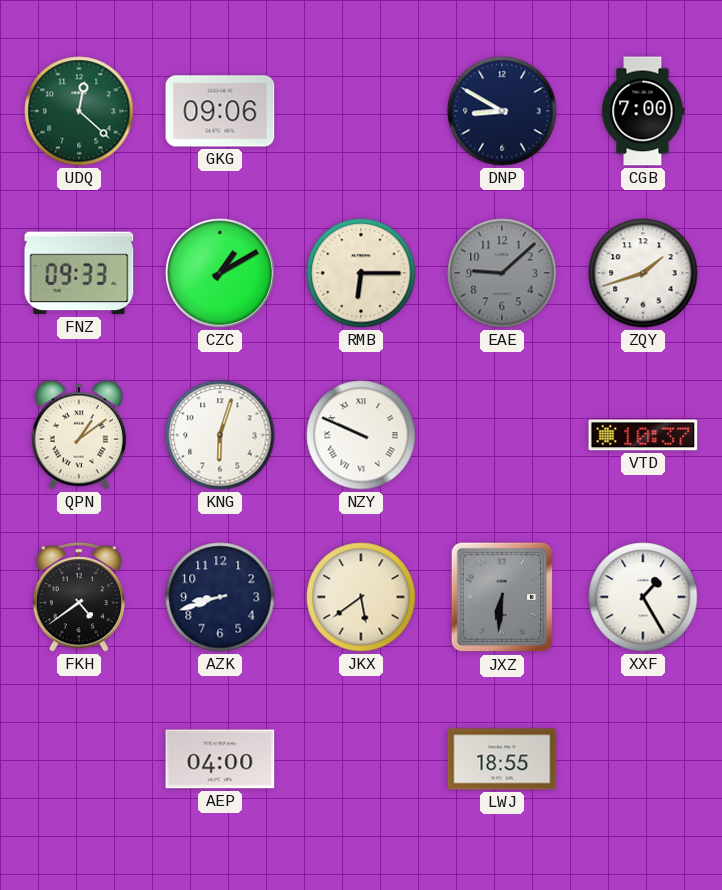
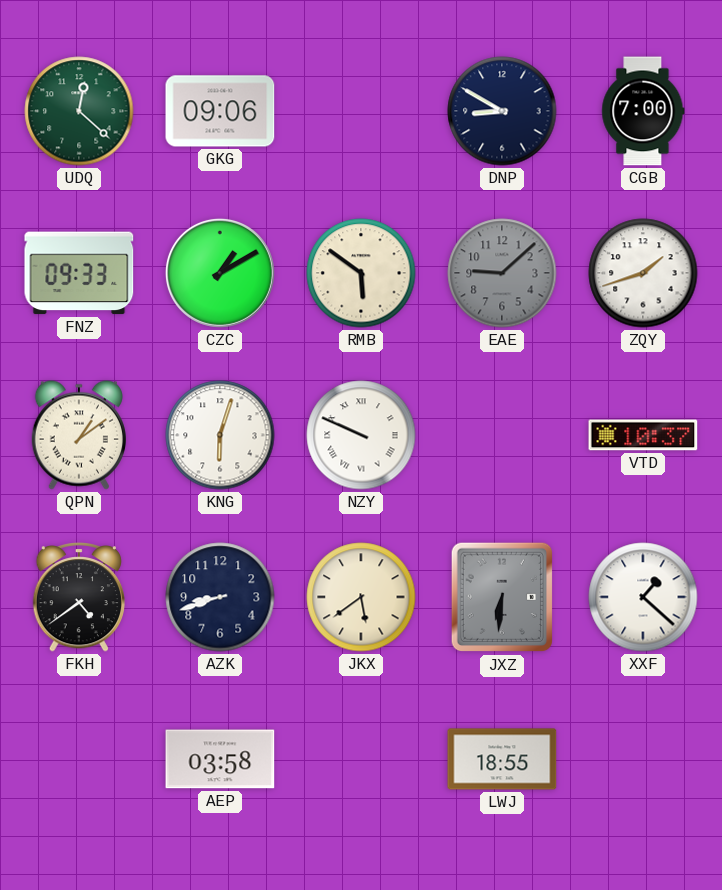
RMB: 6:15 -> 5:51
XXF: 1:25 -> 1:22
AEP: 04:00 -> 03:58
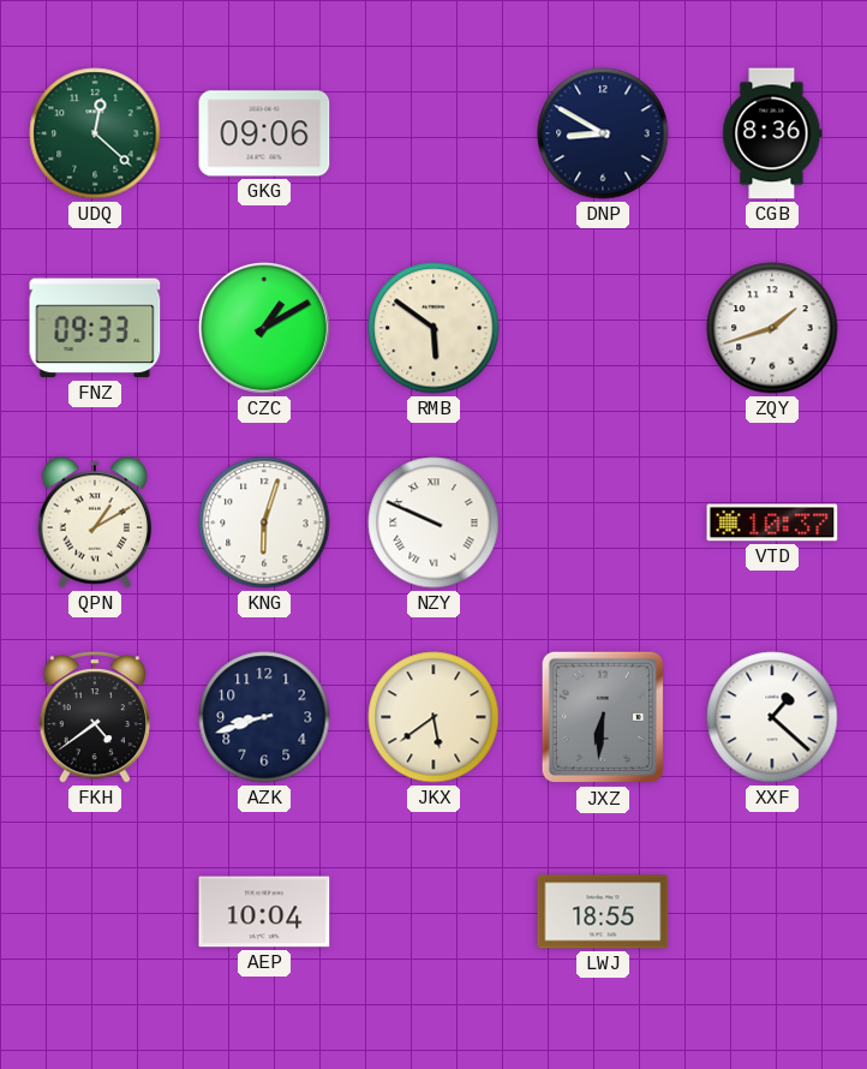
CGB: 7:00 -> 8:36
EAE: 9:08 -> none
QPN: 1:09 -> 1:10
AEP: 03:58 -> 10:04
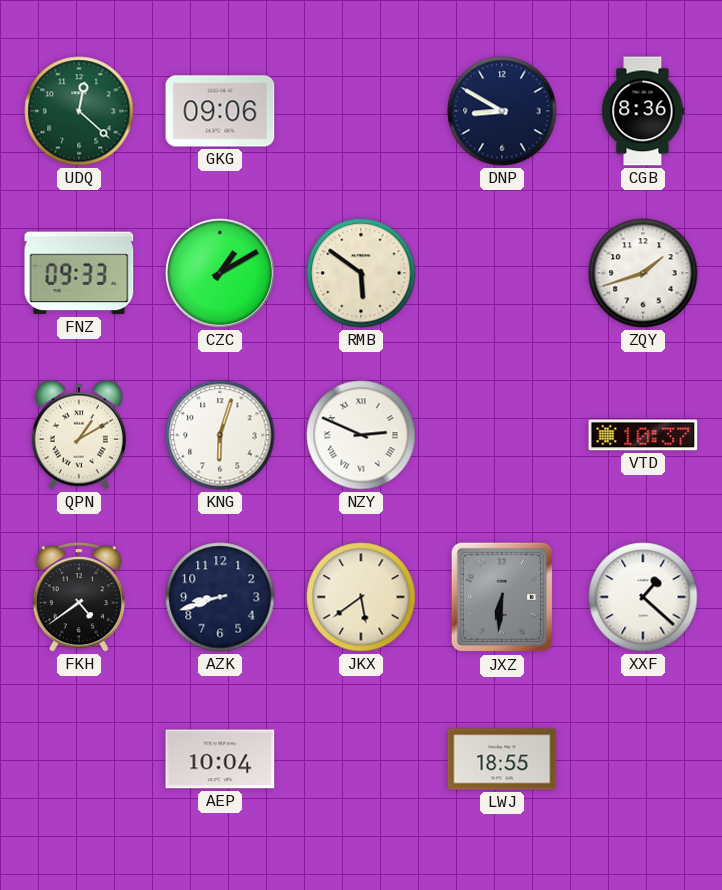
NZY: 9:49 -> 2:49
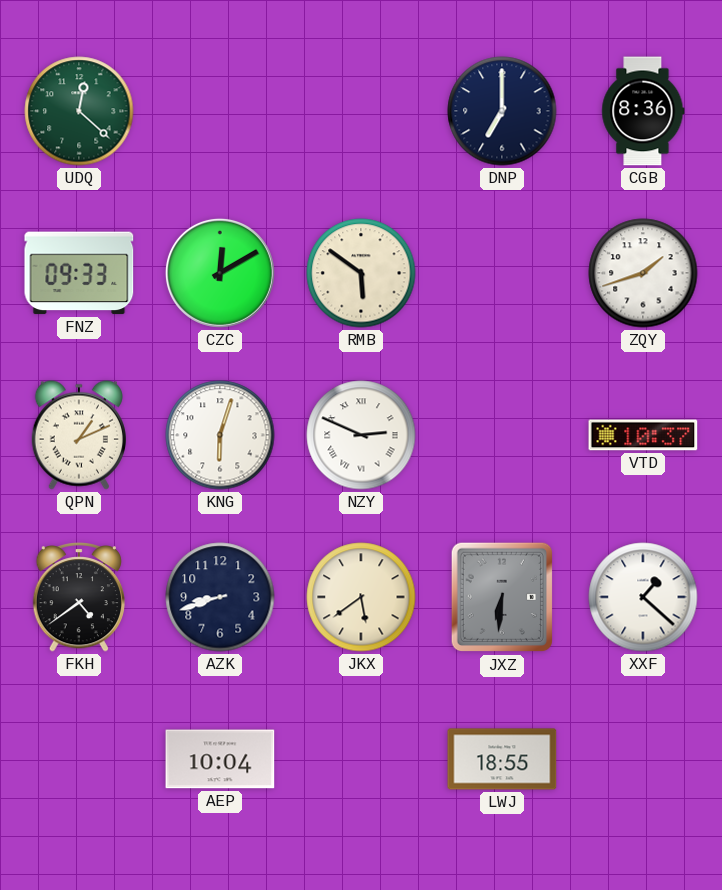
GKG: 09:06 -> none
DNP: 8:50 -> 7:00
CZC: 1:10 -> 12:10
QPN: 1:10 -> 1:11
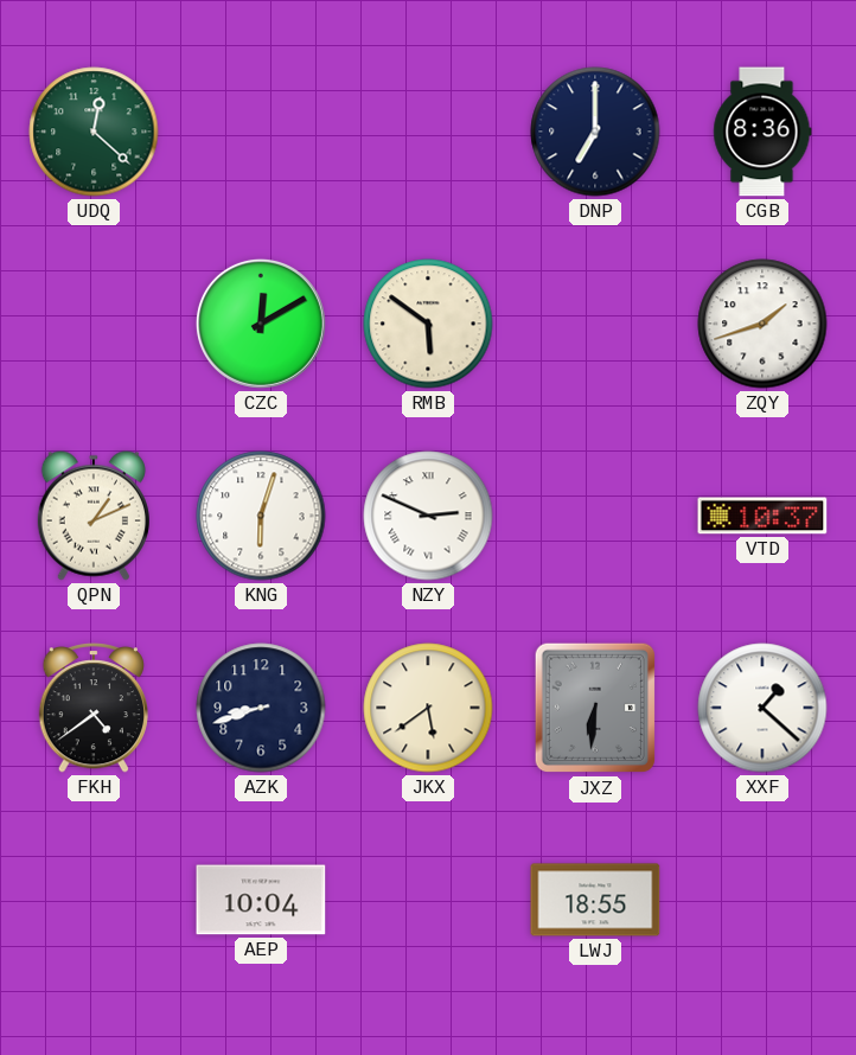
FNZ: 09:33 -> none
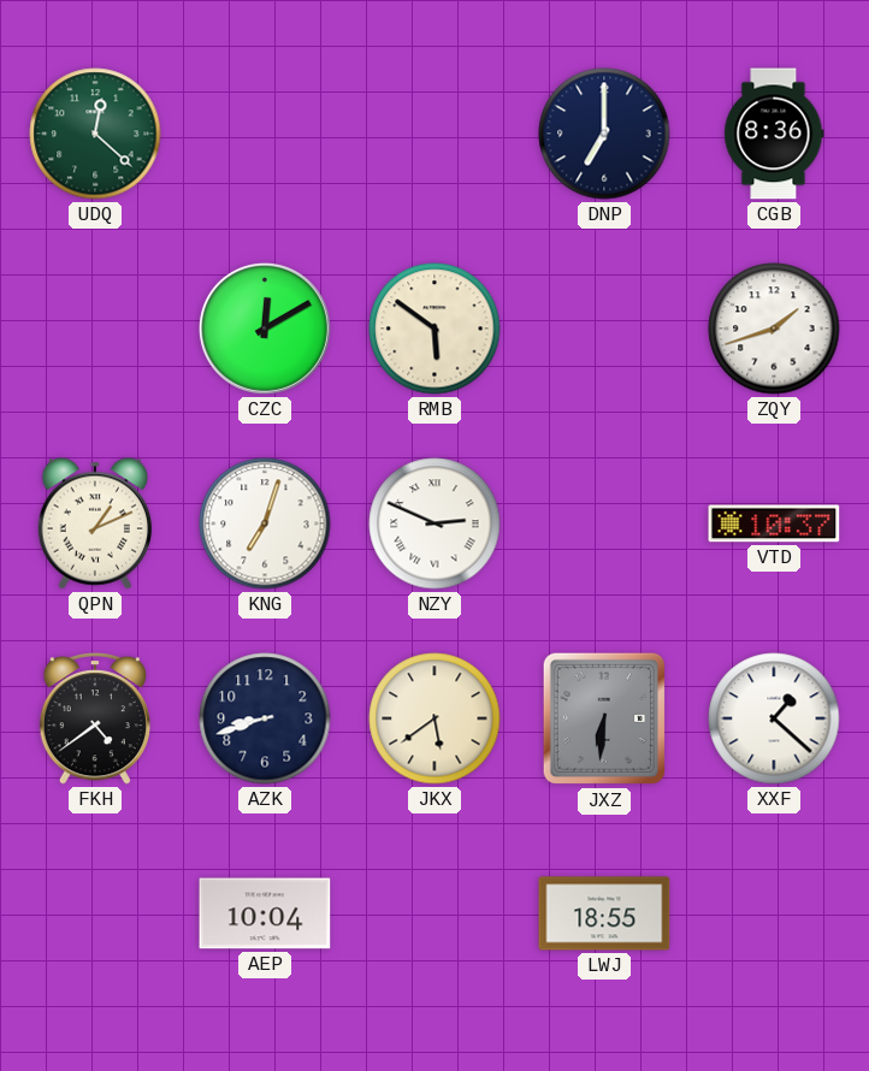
KNG: 6:03 -> 7:03
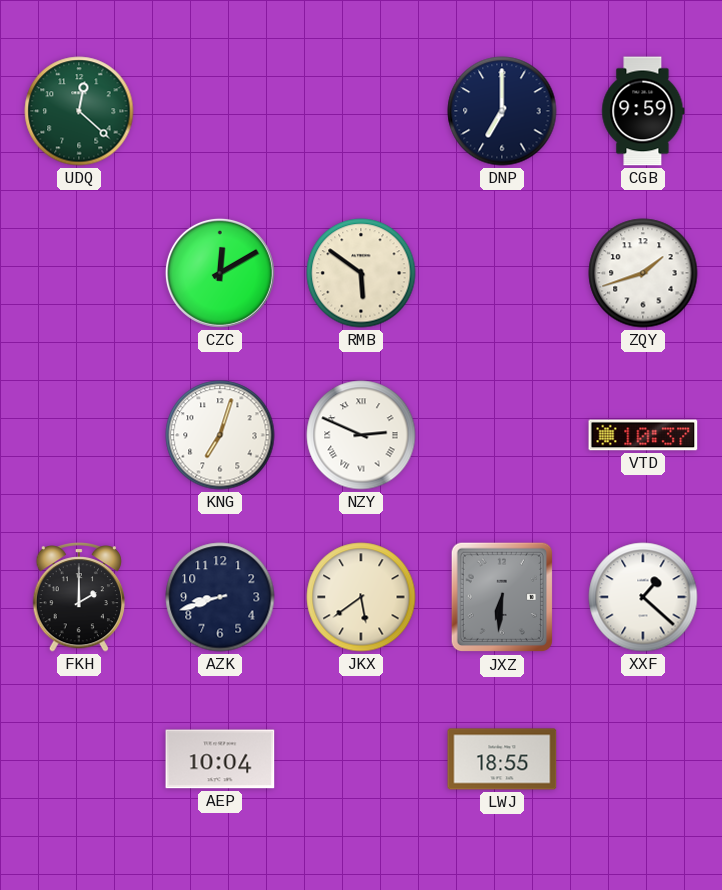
CGB: 8:36 -> 9:59
QPN: 1:11 -> none
FKH: 4:39 -> 2:00
